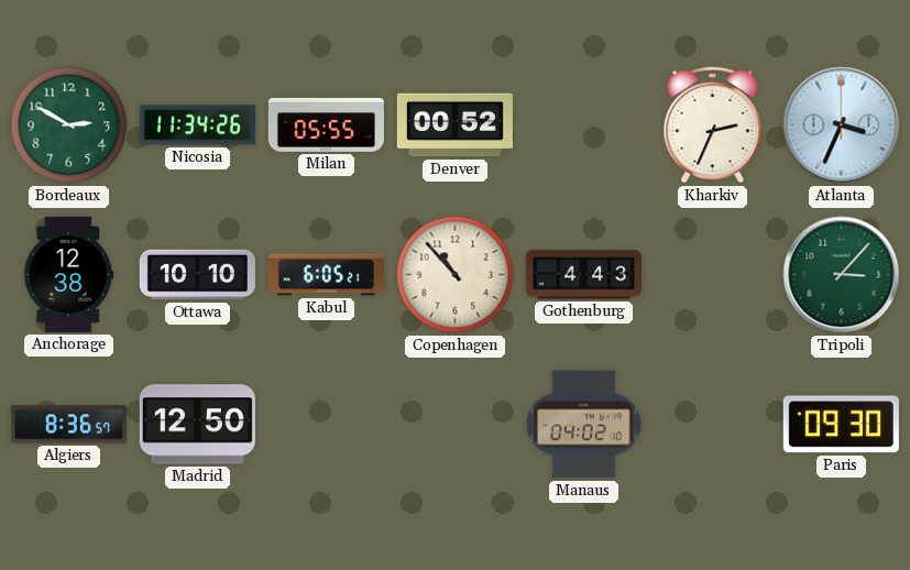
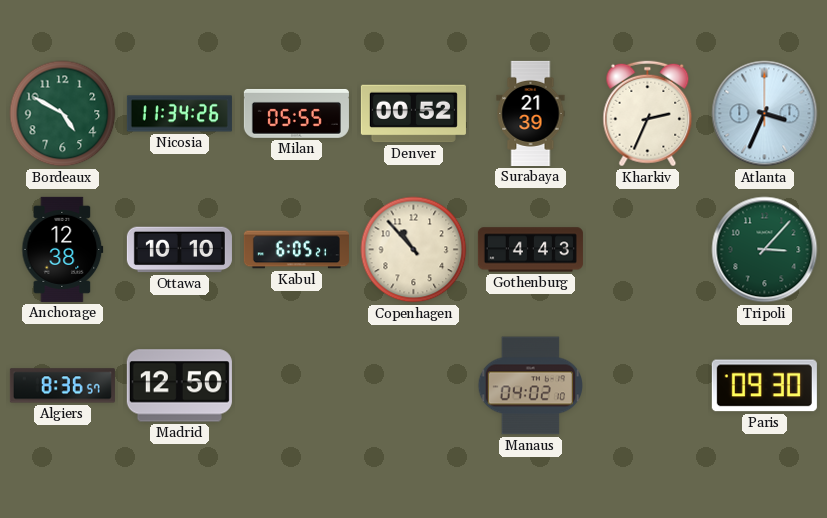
Bordeaux: 2:50 -> 4:50
Surabaya: none -> 21:39
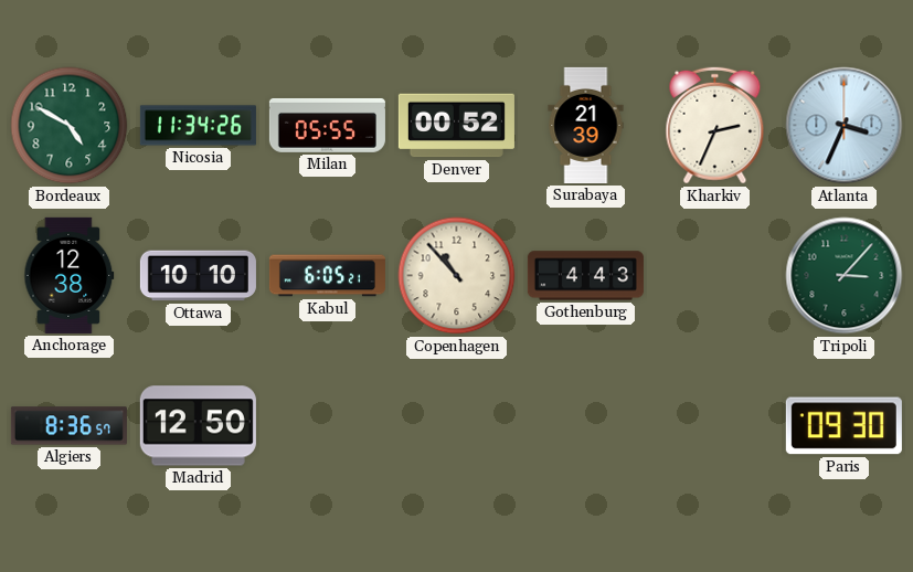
Manaus: 04:02 -> none
